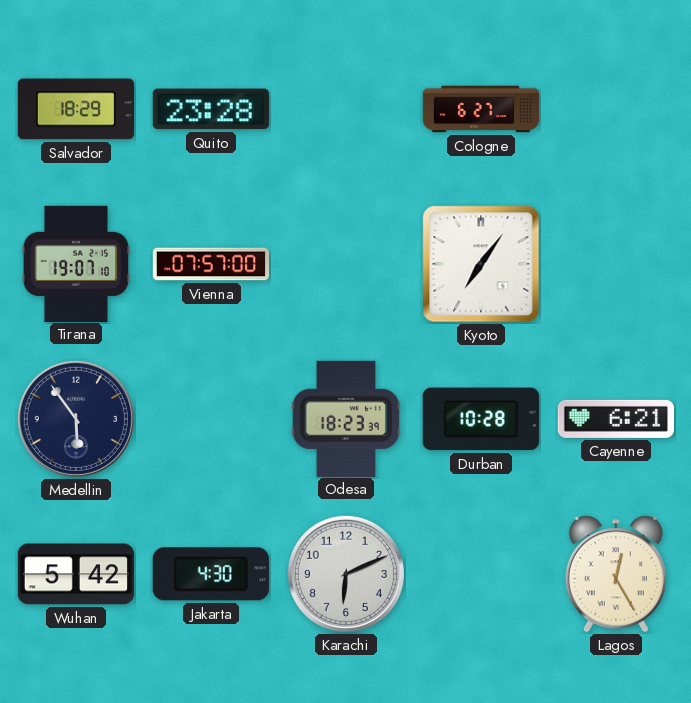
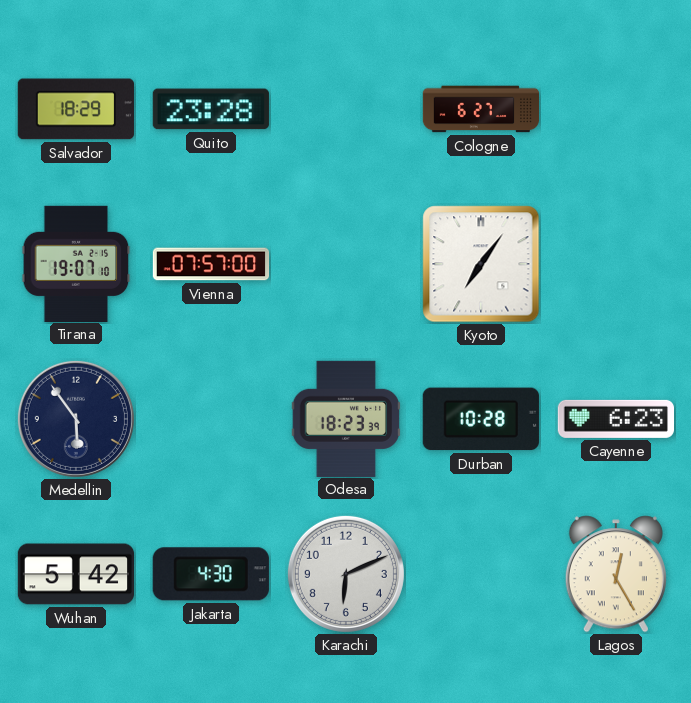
Cayenne: 6:21 -> 6:23
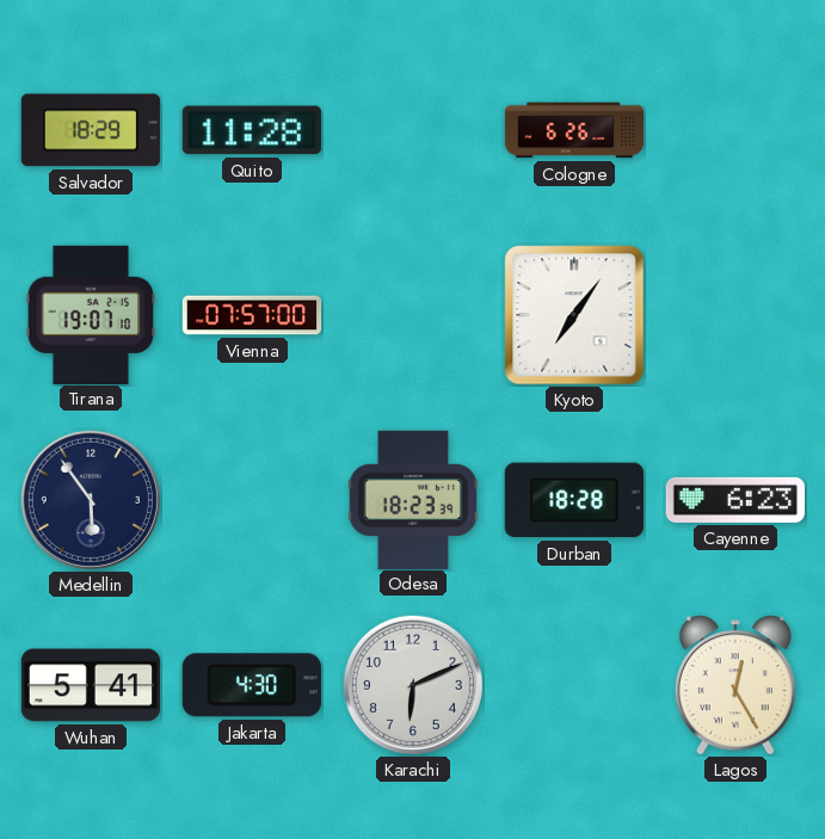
Quito: 23:28 -> 11:28
Cologne: 6:27 -> 6:26
Durban: 10:28 -> 18:28
Wuhan: 5:42 -> 5:41
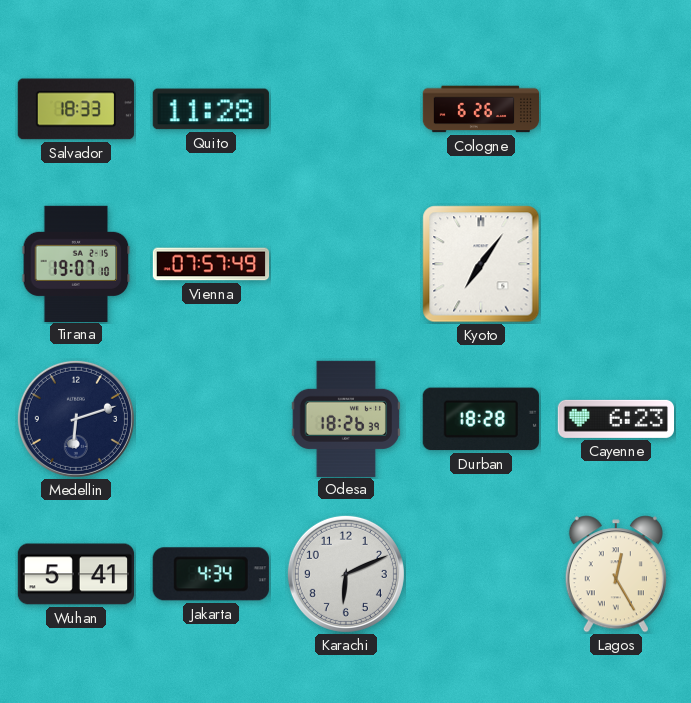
Salvador: 18:29 -> 18:33
Vienna: 07:57:00 -> 07:57:49
Medellin: 5:54 -> 6:12
Odesa: 18:23 -> 18:26
Jakarta: 4:30 -> 4:34
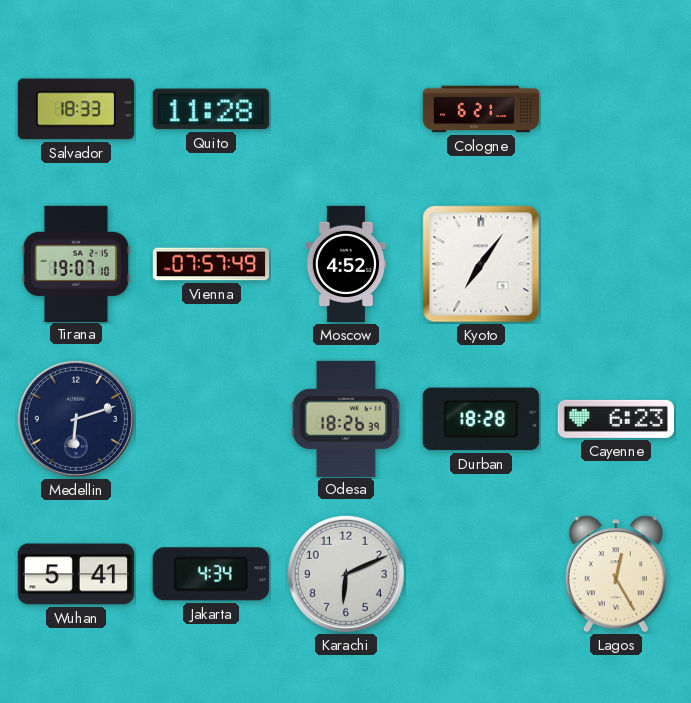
Cologne: 6:26 -> 6:21
Moscow: none -> 4:52
